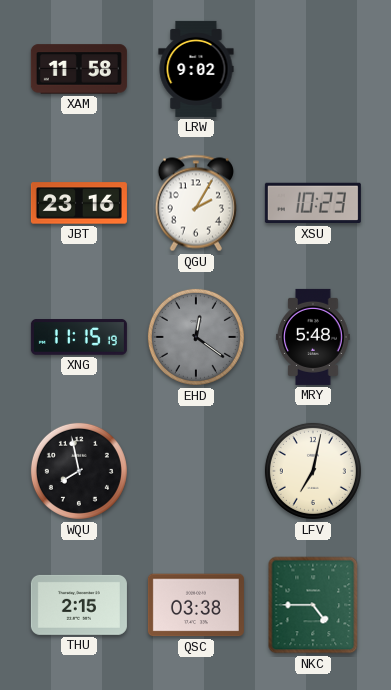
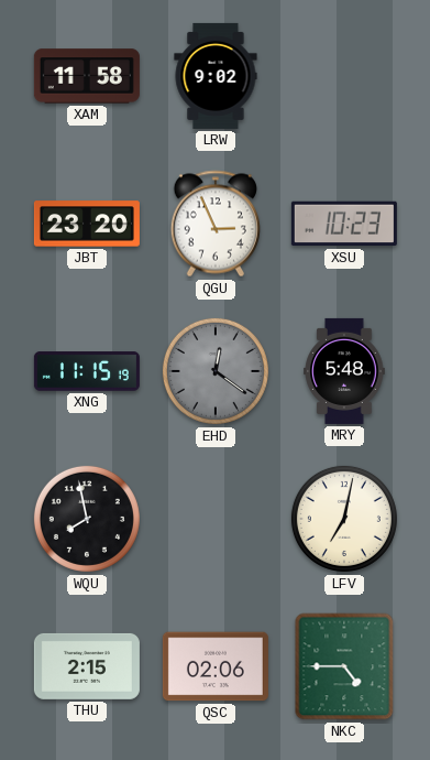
JBT: 23:16 -> 23:20
QGU: 2:05 -> 2:56
QSC: 03:38 -> 02:06
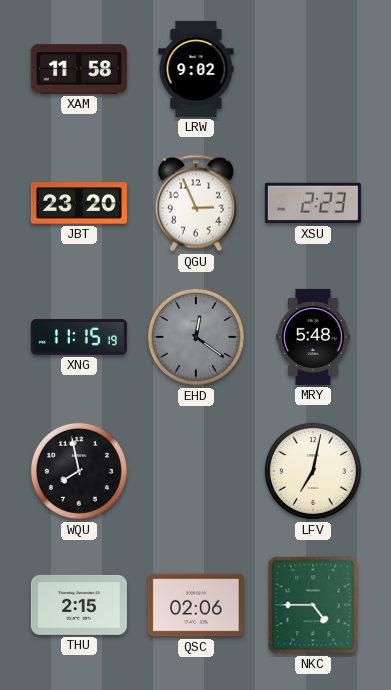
XSU: 10:23 -> 2:23
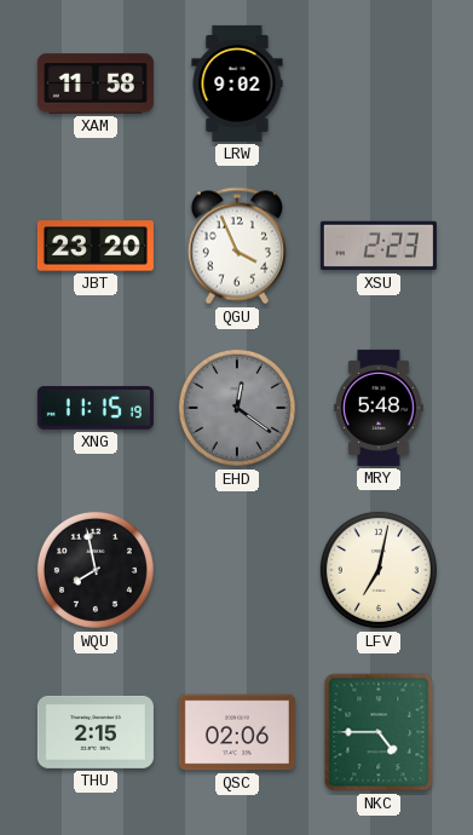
QGU: 2:56 -> 3:56
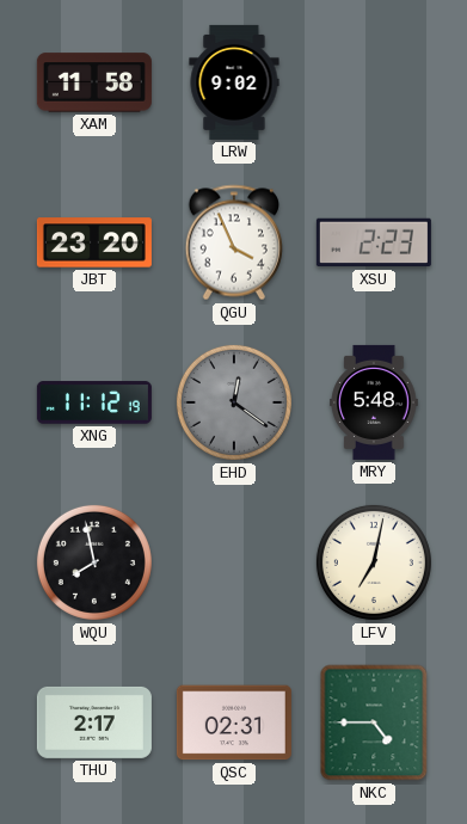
XNG: 11:15 -> 11:12
THU: 2:15 -> 2:17
QSC: 02:06 -> 02:31
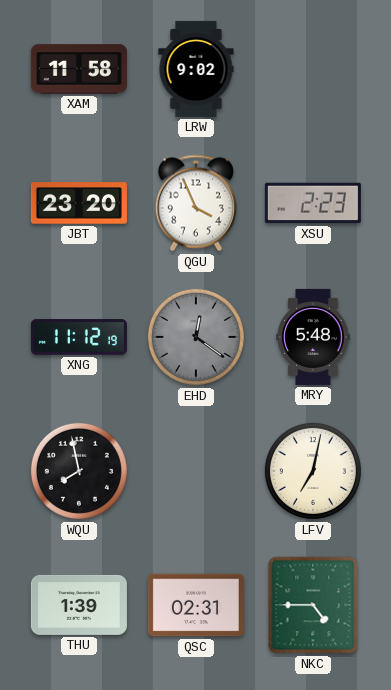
THU: 2:17 -> 1:39
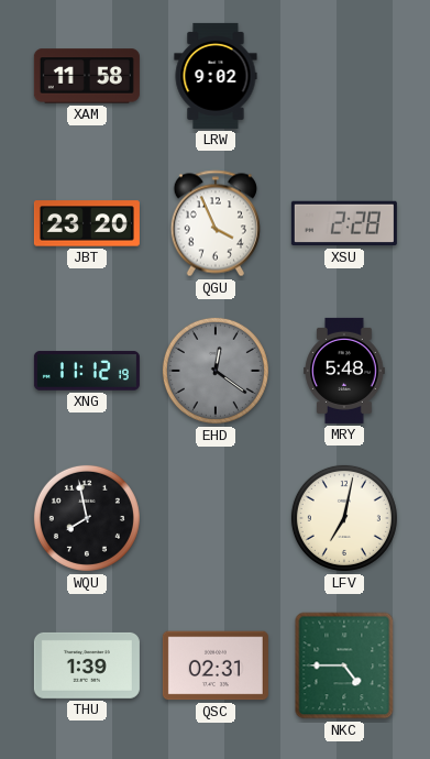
XSU: 2:23 -> 2:28
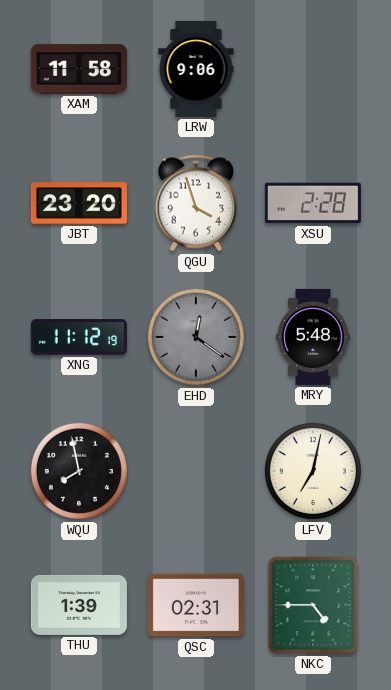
LRW: 9:02 -> 9:06
QGU: 3:56 -> 3:57
